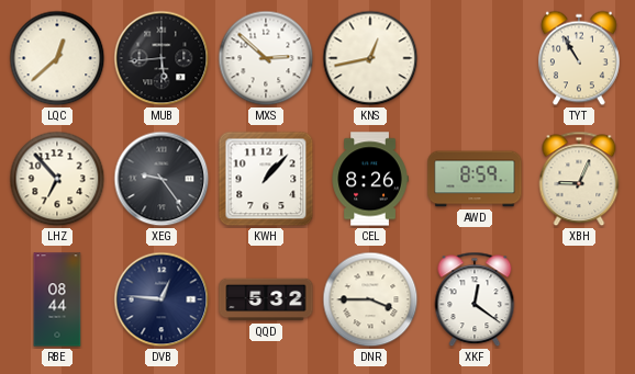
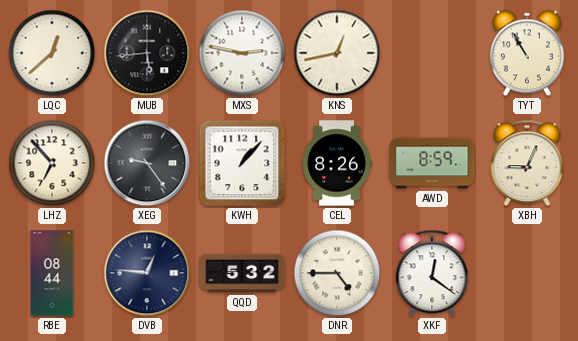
MXS: 2:52 -> 2:47
DNR: 3:45 -> 4:45
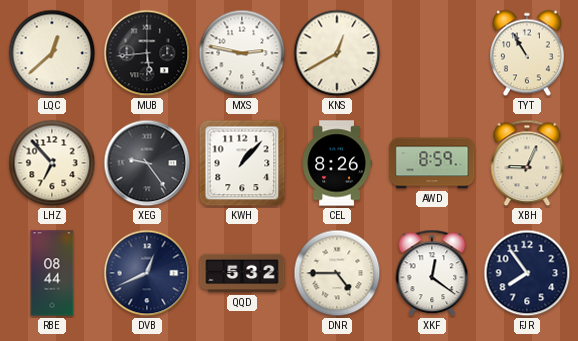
KNS: 12:43 -> 12:40
DVB: 12:46 -> 12:41
FJR: none -> 7:54
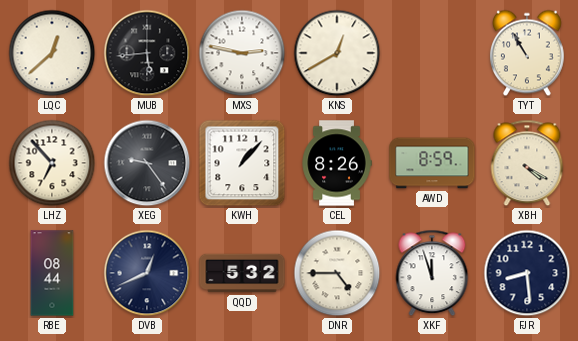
XBH: 9:04 -> 4:20
XKF: 12:21 -> 11:57
FJR: 7:54 -> 8:29
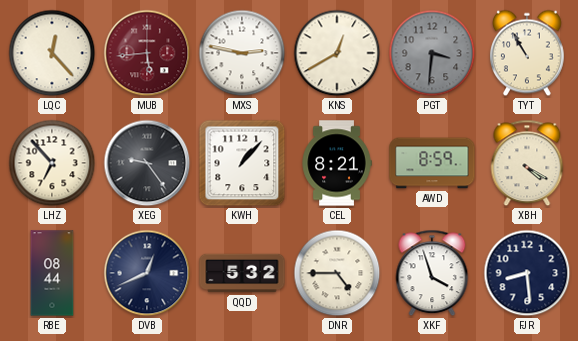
LQC: 12:38 -> 12:23
MUB dial: black -> burgundy
PGT: none -> 3:31
CEL: 8:26 -> 8:21
XKF: 11:57 -> 3:57
